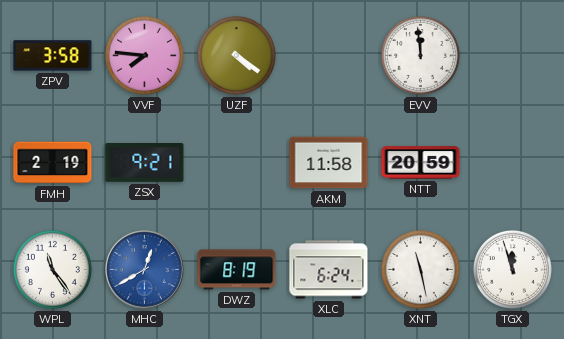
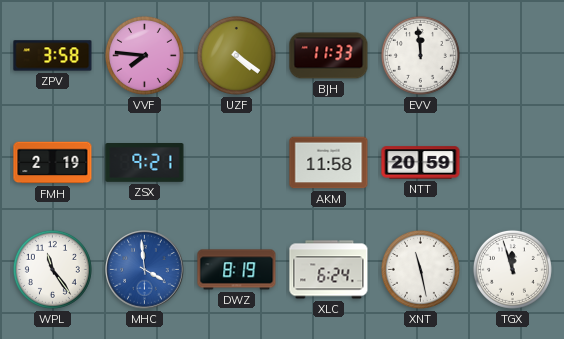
BJH: none -> 11:33
MHC: 12:40 -> 3:59
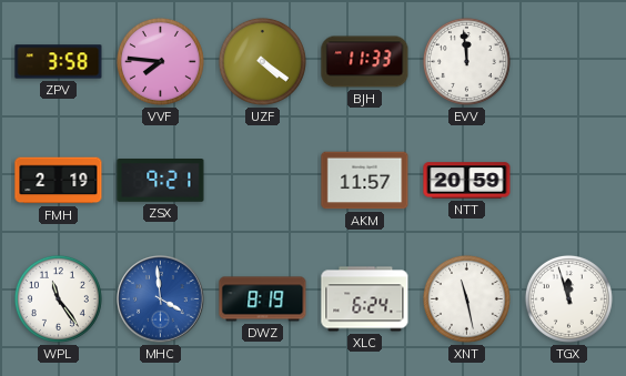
AKM: 11:58 -> 11:57
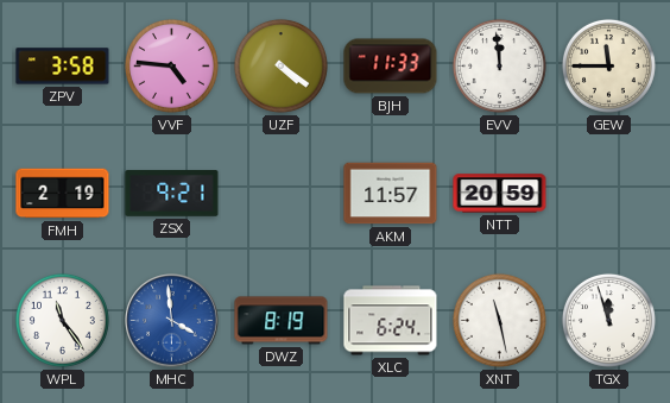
VVF: 7:46 -> 4:46
GEW: none -> 11:45
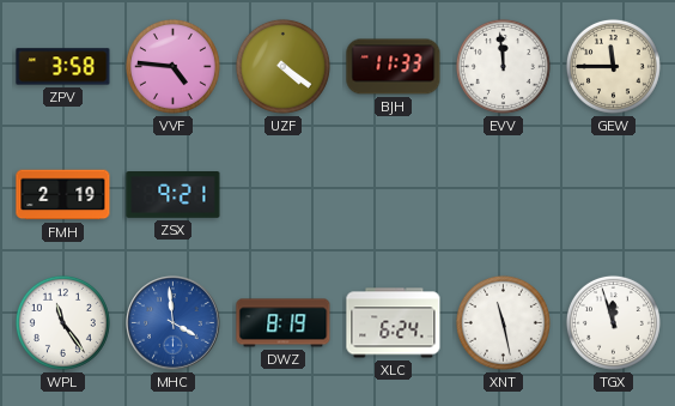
AKM: 11:57 -> none
NTT: 20:59 -> none
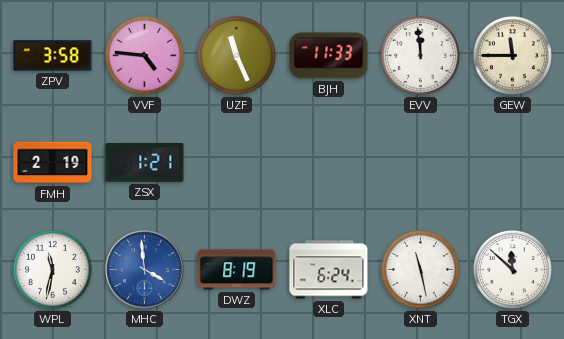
UZF: 4:21 -> 11:26
ZSX: 9:21 -> 1:21
WPL: 11:24 -> 11:32
TGX: 11:57 -> 11:52
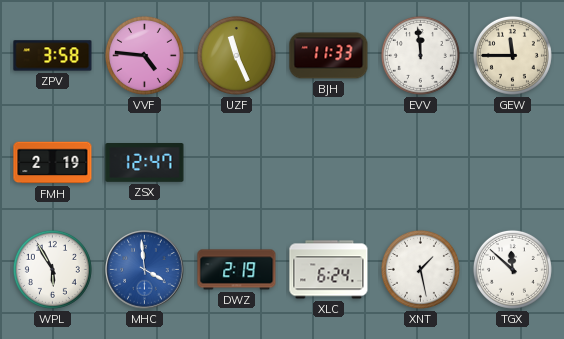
ZSX: 1:21 -> 12:47
WPL: 11:32 -> 5:55
DWZ: 8:19 -> 2:19
XNT: 11:28 -> 1:28
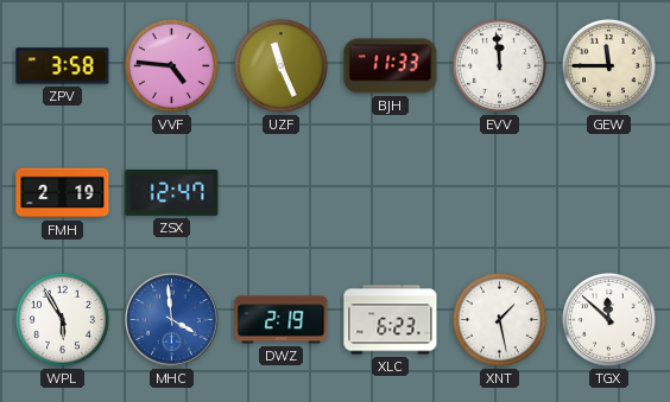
XLC: 6:24 -> 6:23
